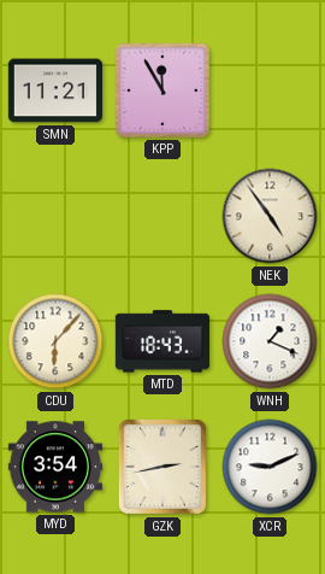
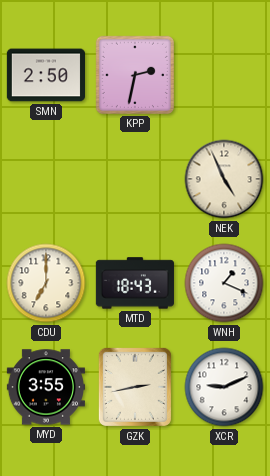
SMN: 11:21 -> 2:50
KPP: 11:55 -> 2:32
NEK: 4:54 -> 4:56
CDU: 6:07 -> 7:00
MYD: 3:54 -> 3:55
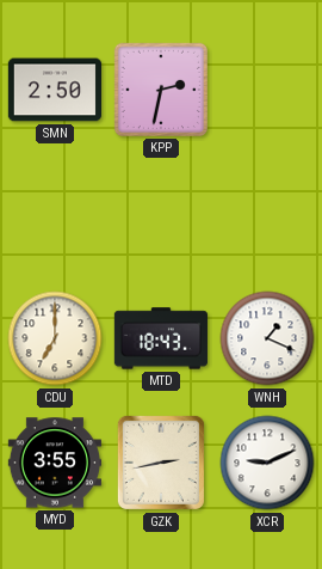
NEK: 4:56 -> none
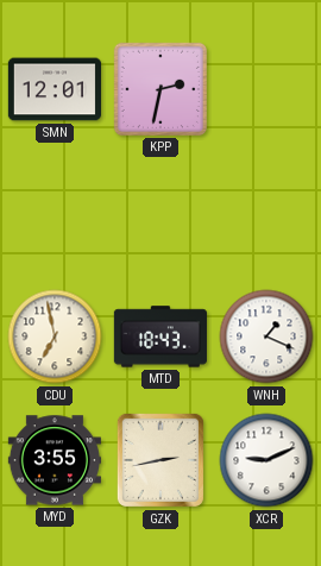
SMN: 2:50 -> 12:01
CDU: 7:00 -> 6:58
